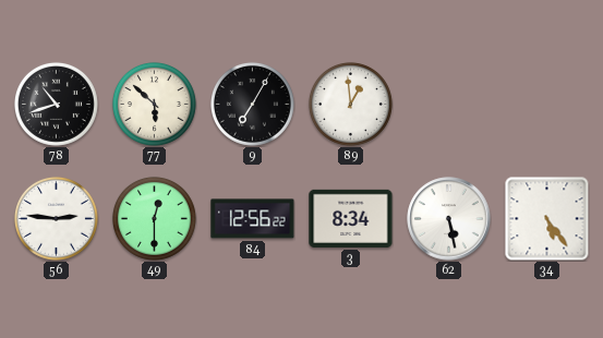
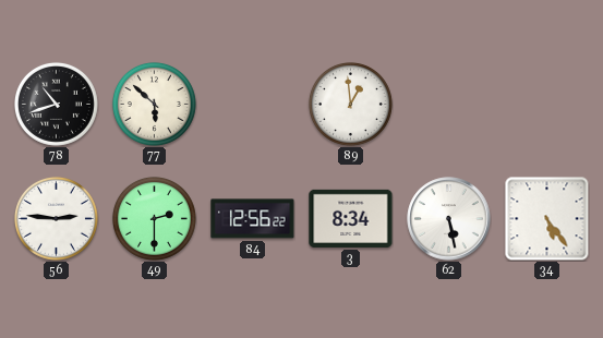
9: 7:05 -> none
49: 12:30 -> 2:30
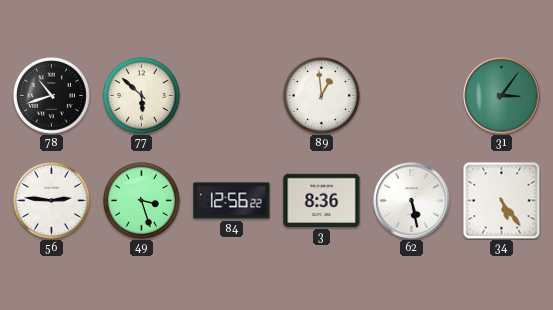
31: none -> 3:06
49: 2:30 -> 3:27
3: 8:34 -> 8:36
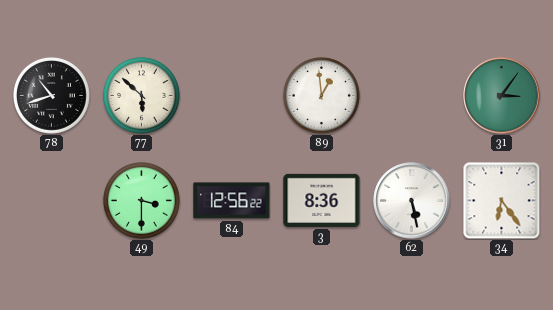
56: 2:46 -> none
49: 3:27 -> 3:30
34: 5:24 -> 6:24
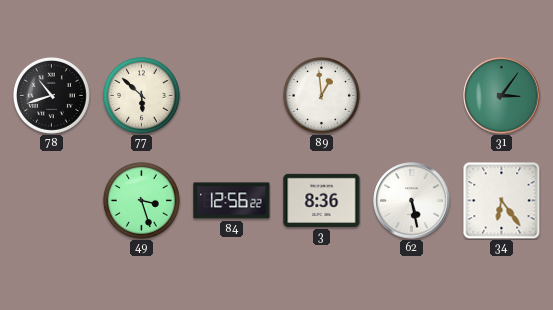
49: 3:30 -> 3:27
